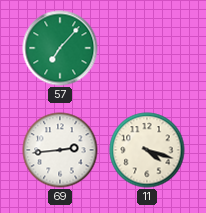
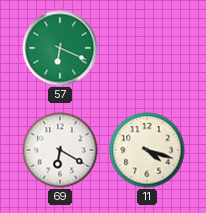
57: 7:07 -> 6:19
69: 2:44 -> 6:20
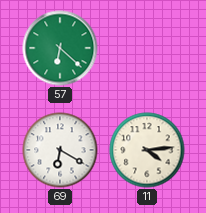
57: 6:19 -> 6:22
11: 4:18 -> 4:14
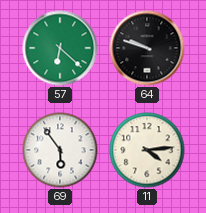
64: none -> 9:48
69: 6:20 -> 5:54
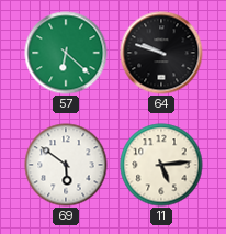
69: 5:54 -> 5:51
11: 4:14 -> 5:14
